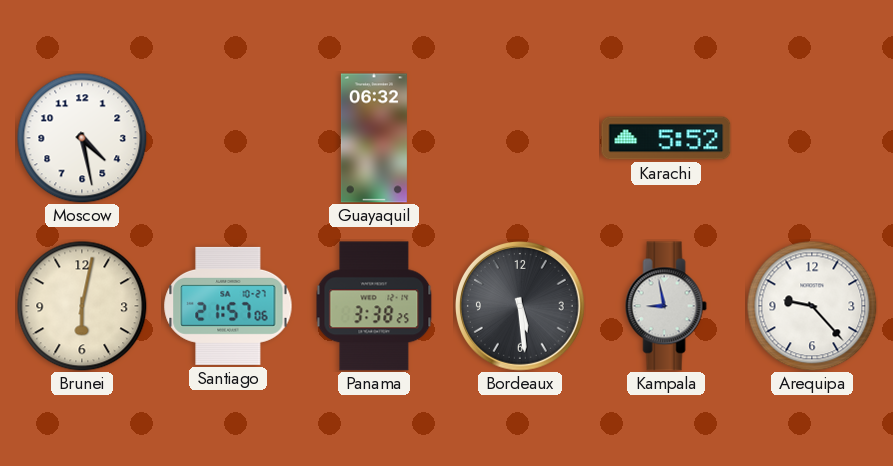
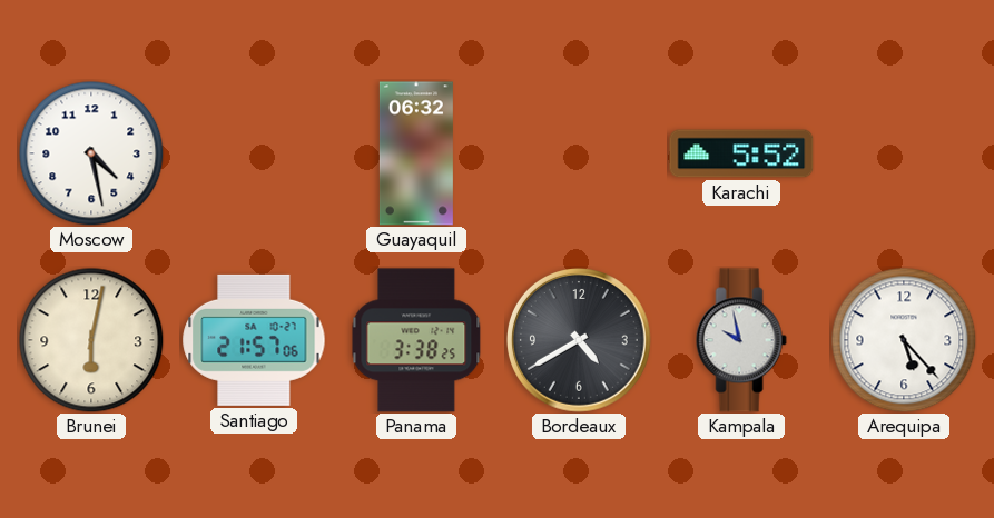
Bordeaux: 5:29 -> 4:40
Kampala: 8:58 -> 9:58
Arequipa: 9:23 -> 5:23
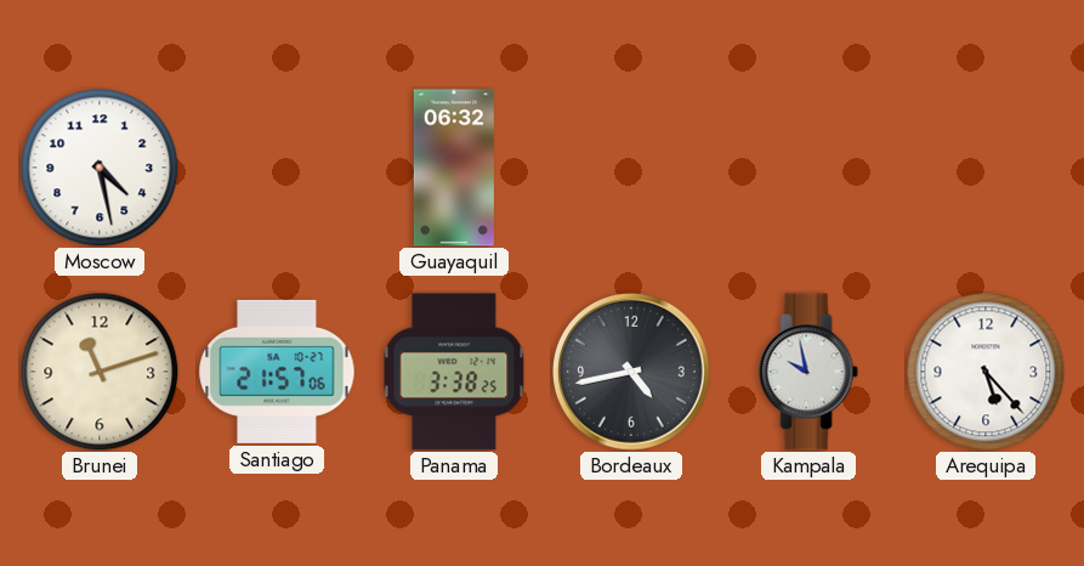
Karachi: 5:52 -> none
Brunei: 6:02 -> 11:12
Bordeaux: 4:40 -> 4:43
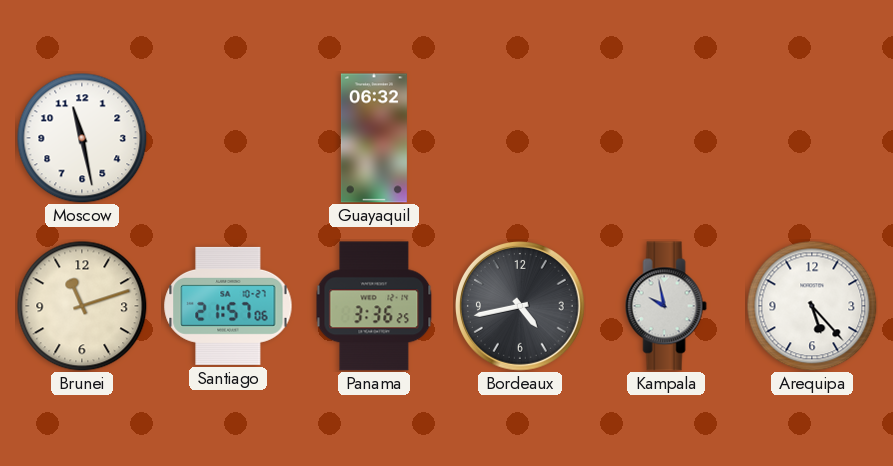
Moscow: 4:28 -> 11:28
Panama: 3:38 -> 3:36
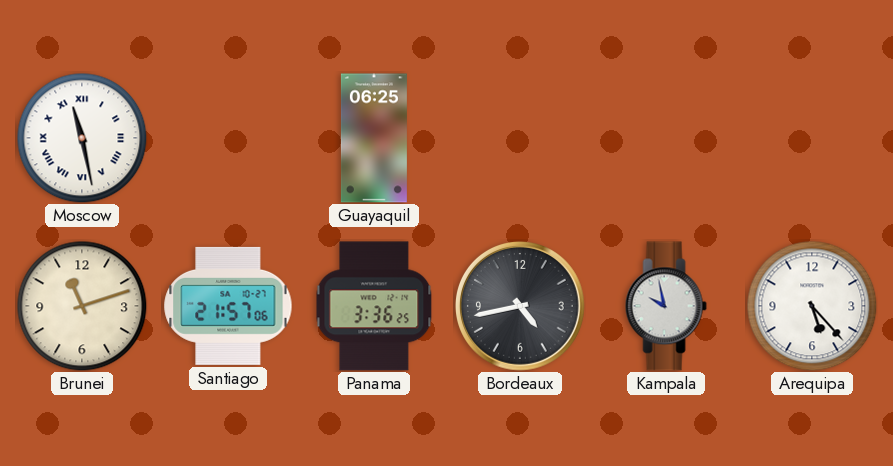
Moscow numerals: Arabic -> Roman
Guayaquil: 06:32 -> 06:25
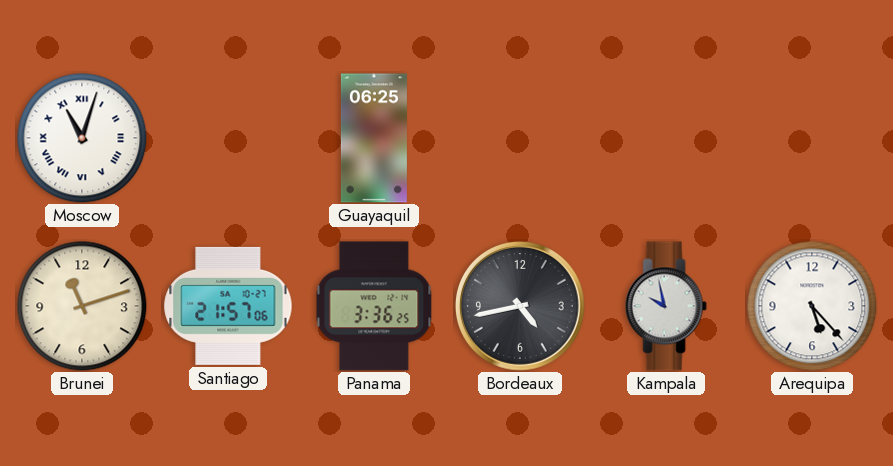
Moscow: 11:28 -> 11:03
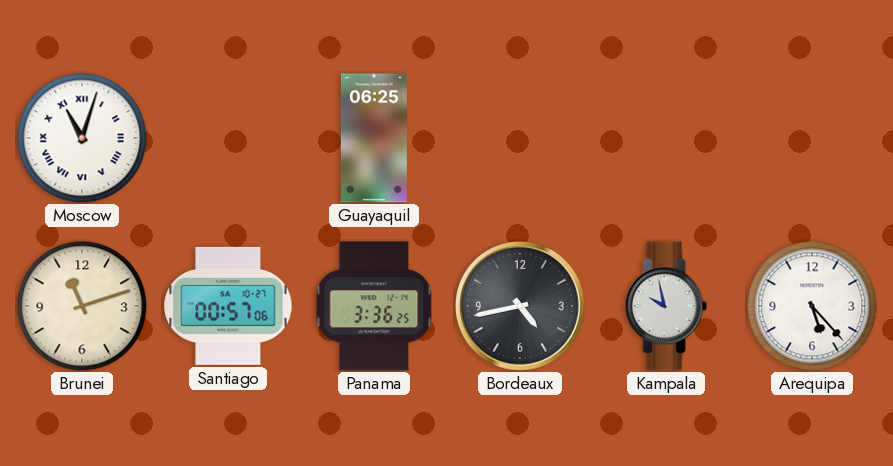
Santiago: 21:57 -> 00:57
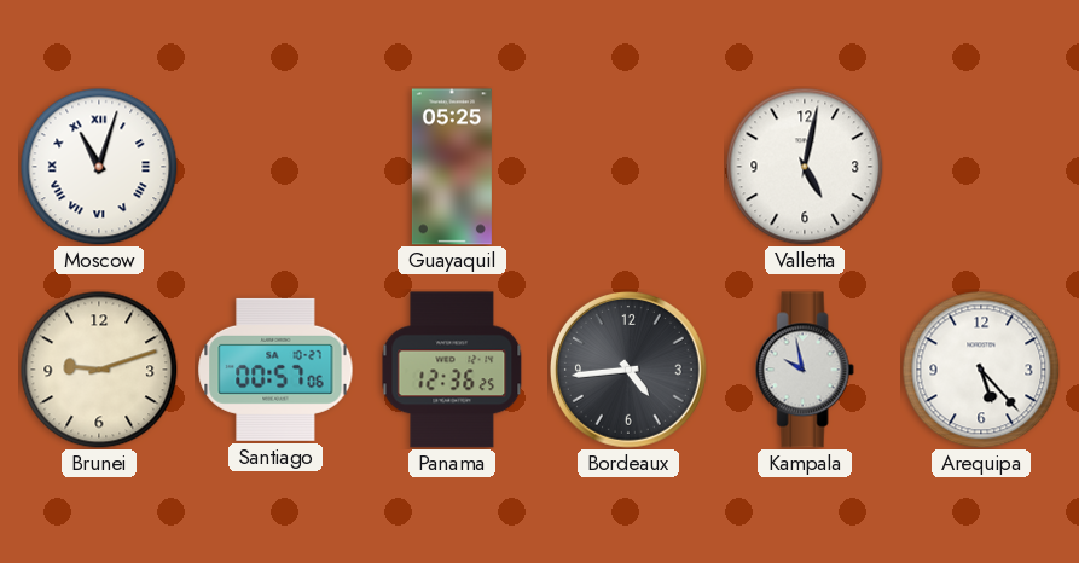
Guayaquil: 06:25 -> 05:25
Valletta: none -> 5:02
Brunei: 11:12 -> 9:12
Panama: 3:36 -> 12:36
Bordeaux: 4:43 -> 4:44
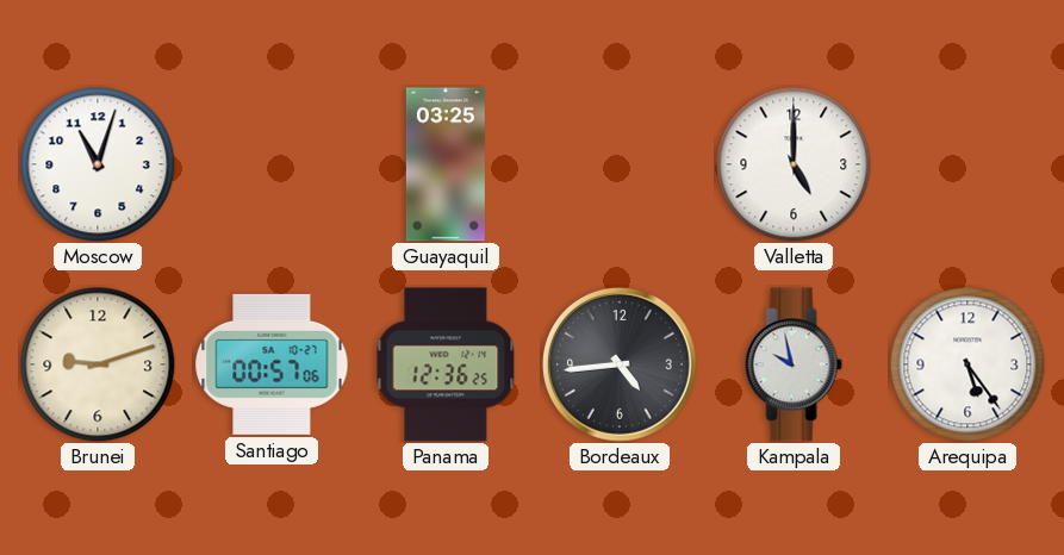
Moscow numerals: Roman -> Arabic
Guayaquil: 05:25 -> 03:25
Valletta: 5:02 -> 5:00
Arequipa: 5:23 -> 5:24
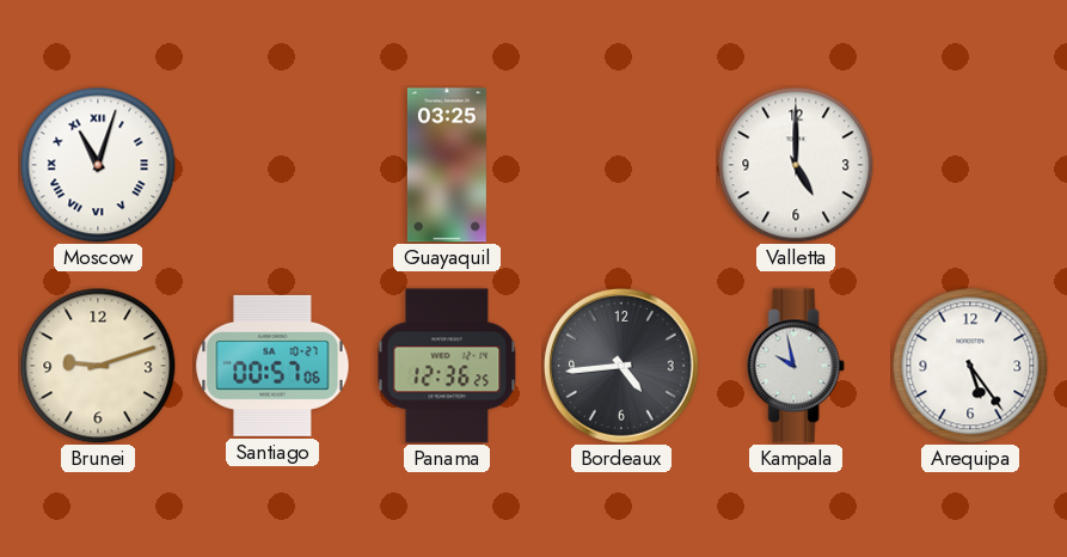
Moscow numerals: Arabic -> Roman
